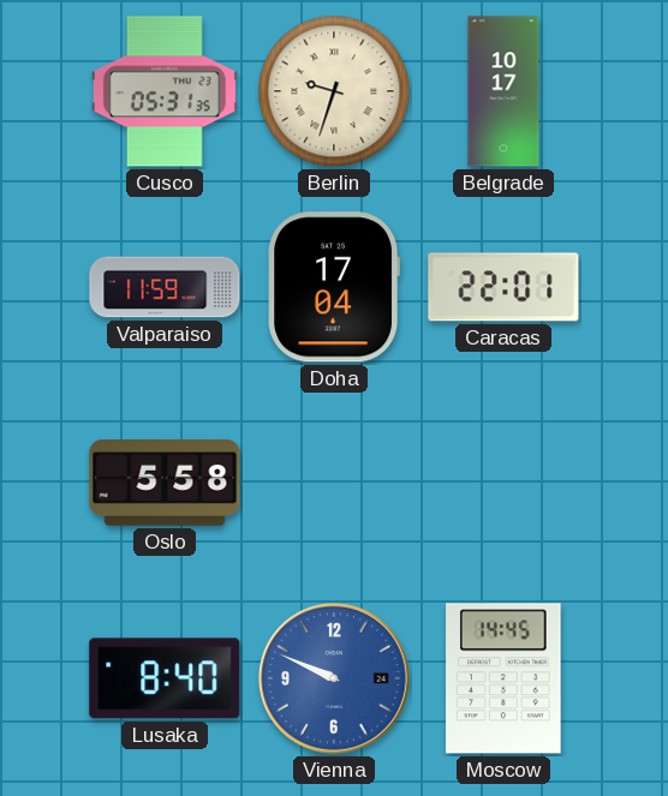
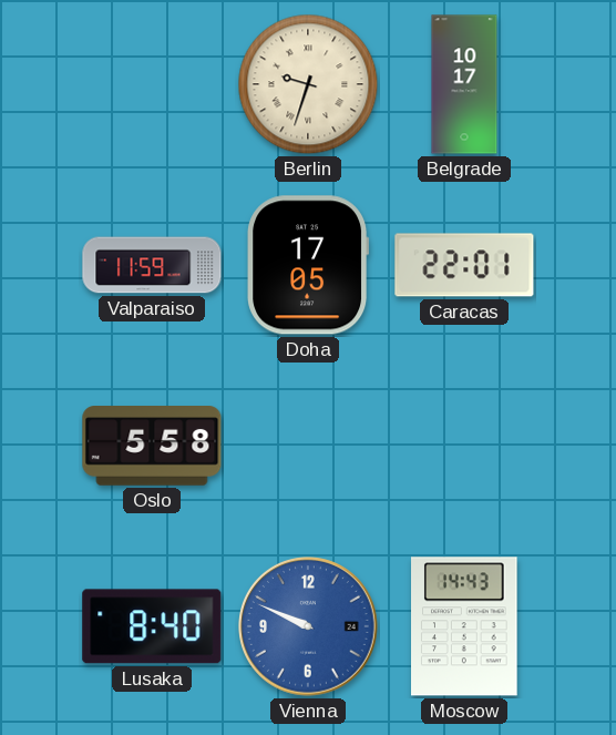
Cusco: 05:31 -> none
Doha: 17:04 -> 17:05
Moscow: 14:45 -> 14:43
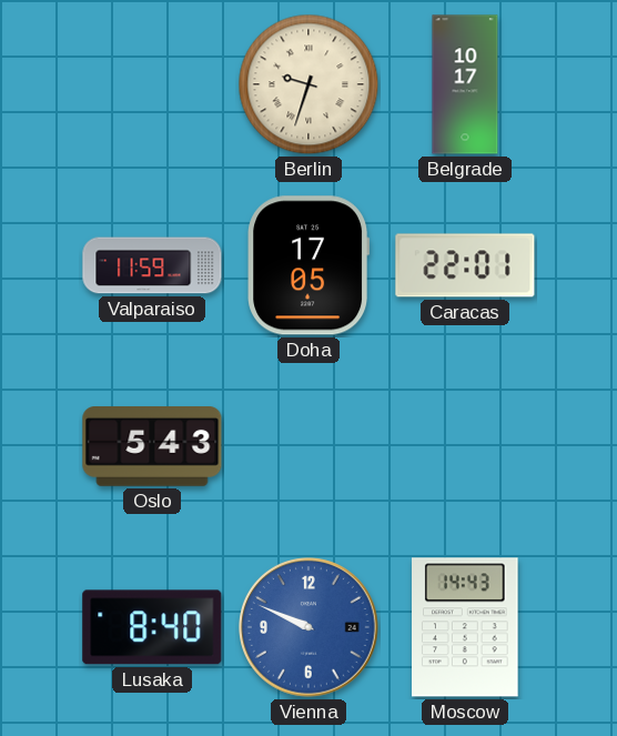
Oslo: 5:58 -> 5:43
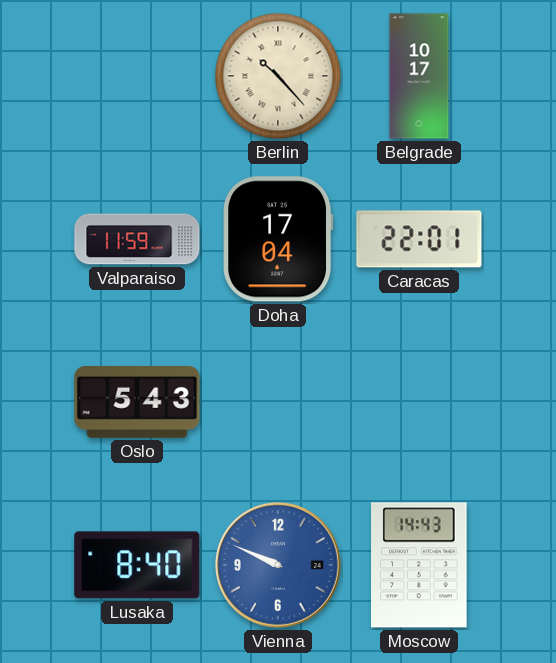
Berlin: 9:33 -> 10:23
Doha: 17:05 -> 17:04
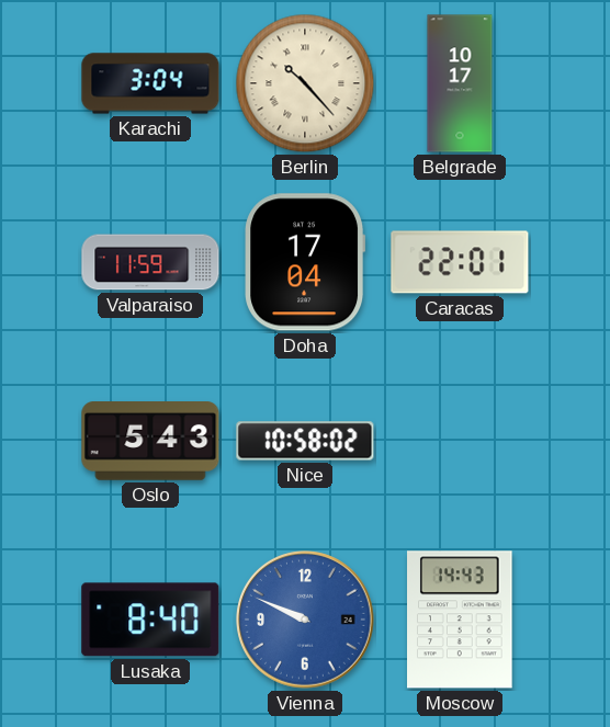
Karachi: none -> 3:04
Nice: none -> 10:58
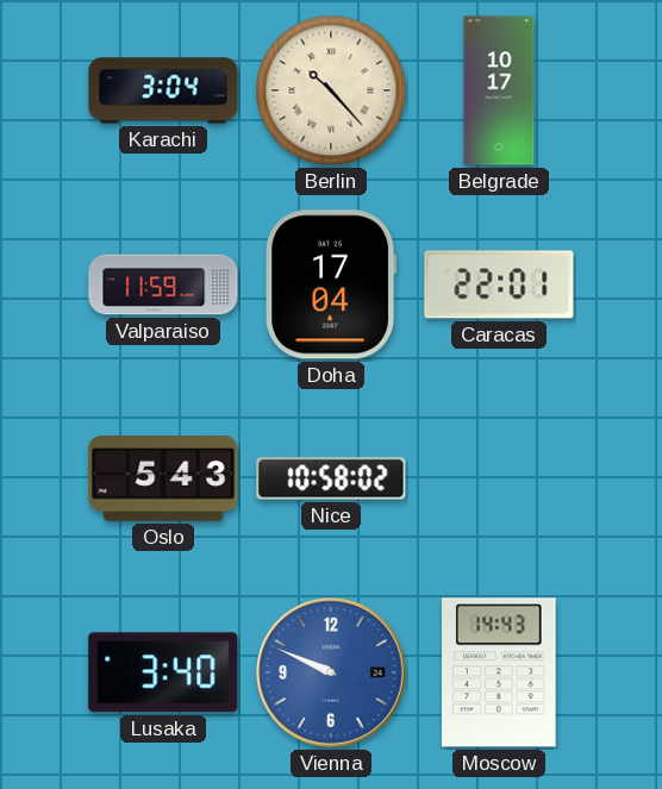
Lusaka: 8:40 -> 3:40
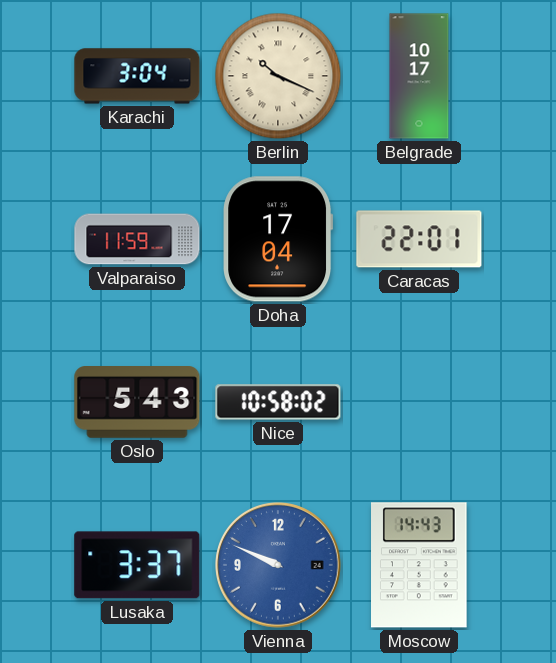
Berlin: 10:23 -> 10:19
Lusaka: 3:40 -> 3:37
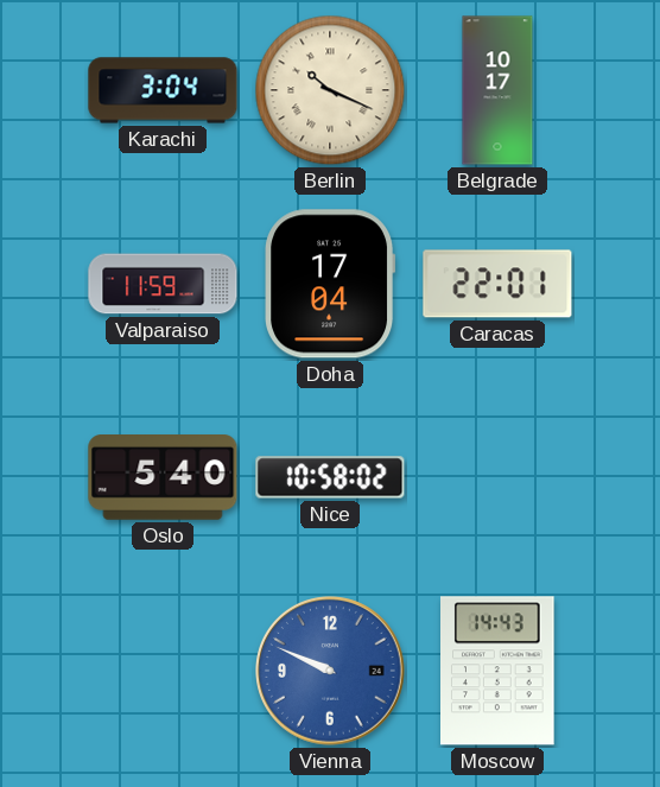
Oslo: 5:43 -> 5:40
Lusaka: 3:37 -> none
